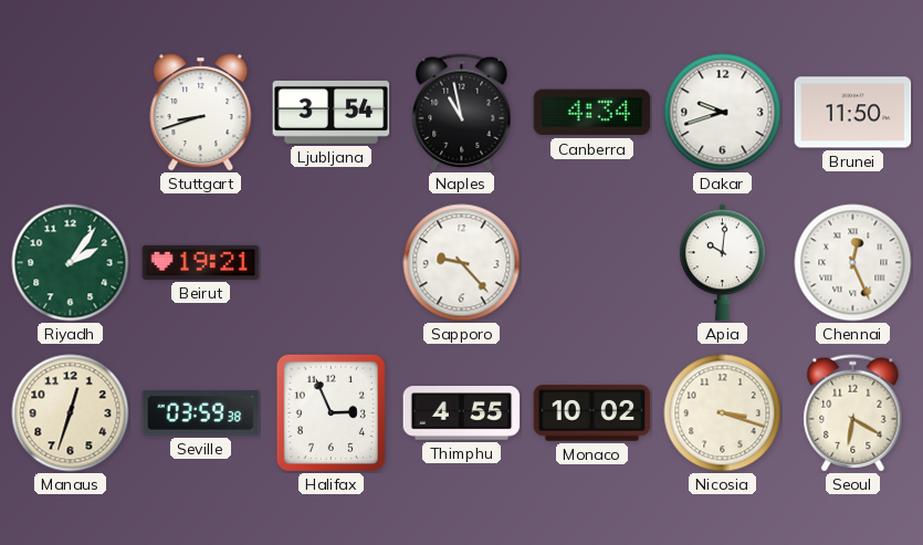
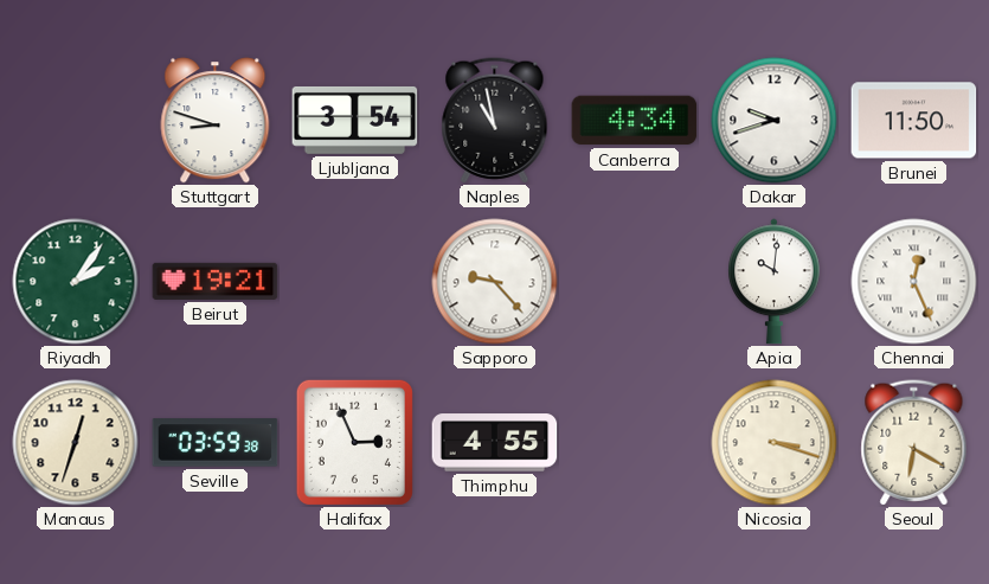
Stuttgart: 8:42 -> 8:48
Monaco: 10:02 -> none
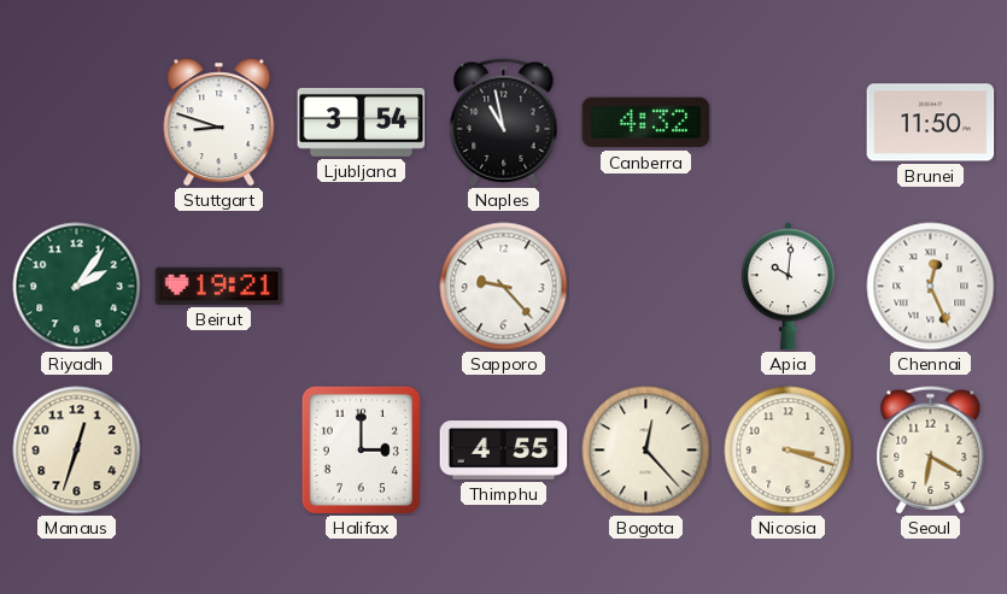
Canberra: 4:34 -> 4:32
Dakar: 9:42 -> none
Seville: 03:59 -> none
Halifax: 2:56 -> 3:00
Bogota: none -> 12:23
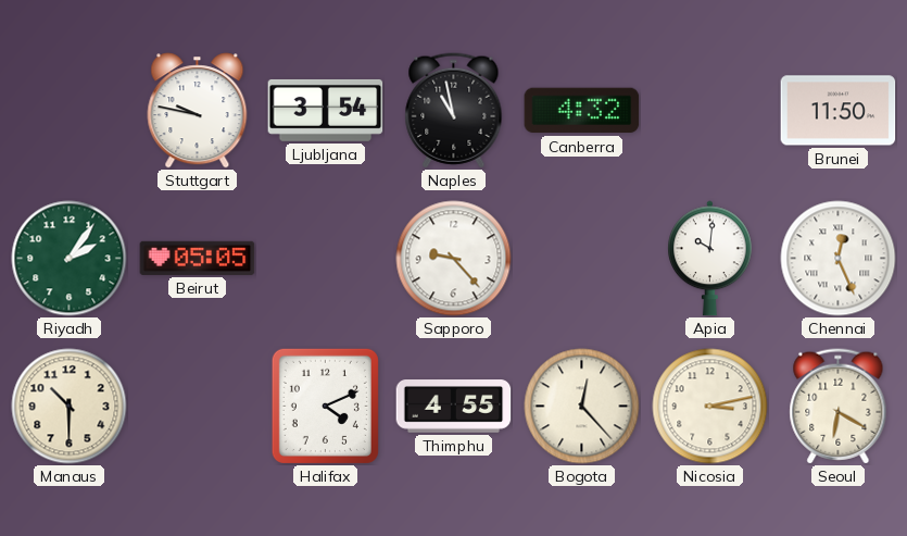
Stuttgart: 8:48 -> 9:47
Beirut: 19:21 -> 05:05
Manaus: 12:33 -> 10:30
Halifax: 3:00 -> 4:11
Nicosia: 3:18 -> 3:13
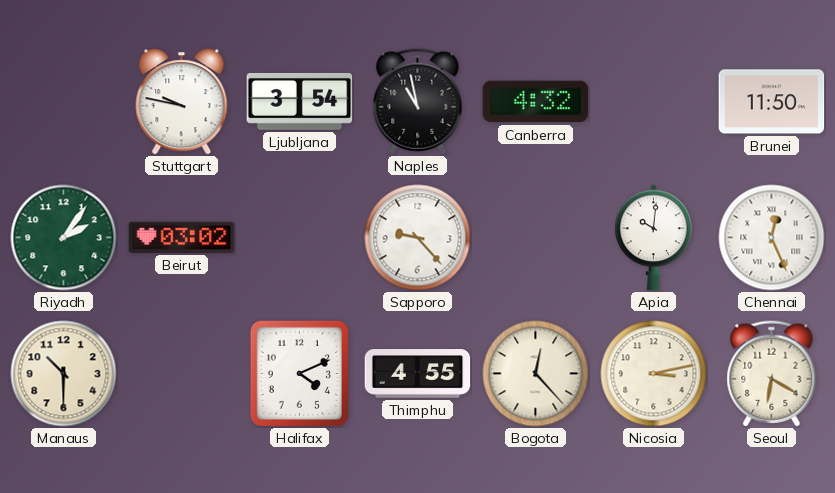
Beirut: 05:05 -> 03:02
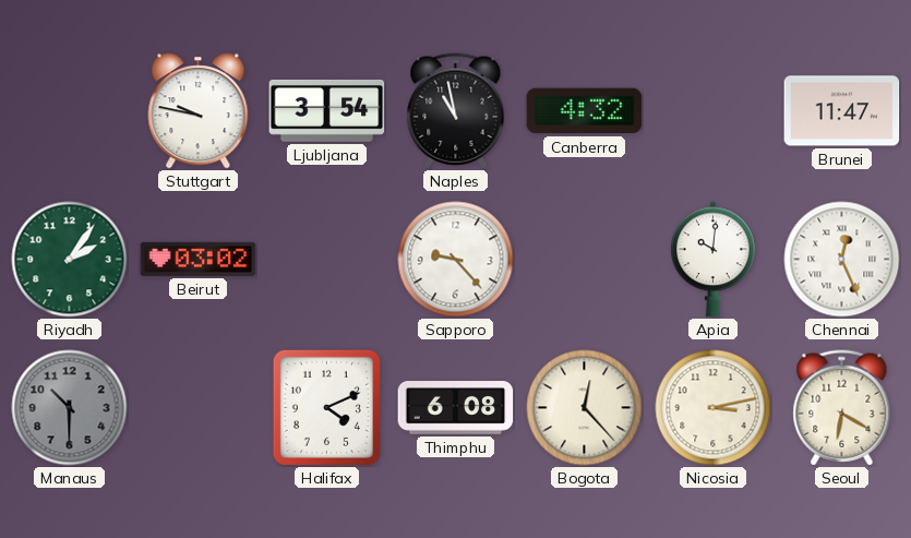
Brunei: 11:50 -> 11:47
Manaus dial: cream -> grey
Thimphu: 4:55 -> 6:08
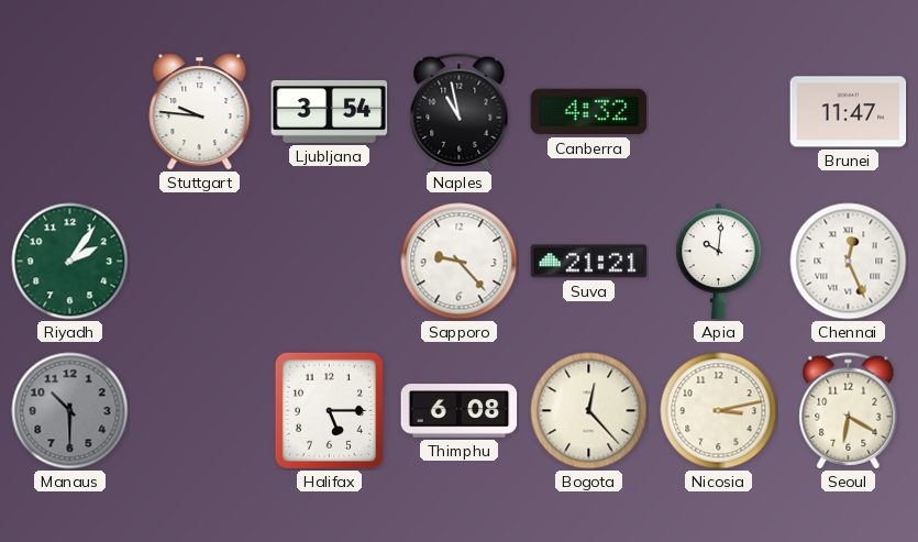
Stuttgart: 9:47 -> 9:46
Beirut: 03:02 -> none
Suva: none -> 21:21
Halifax: 4:11 -> 5:15
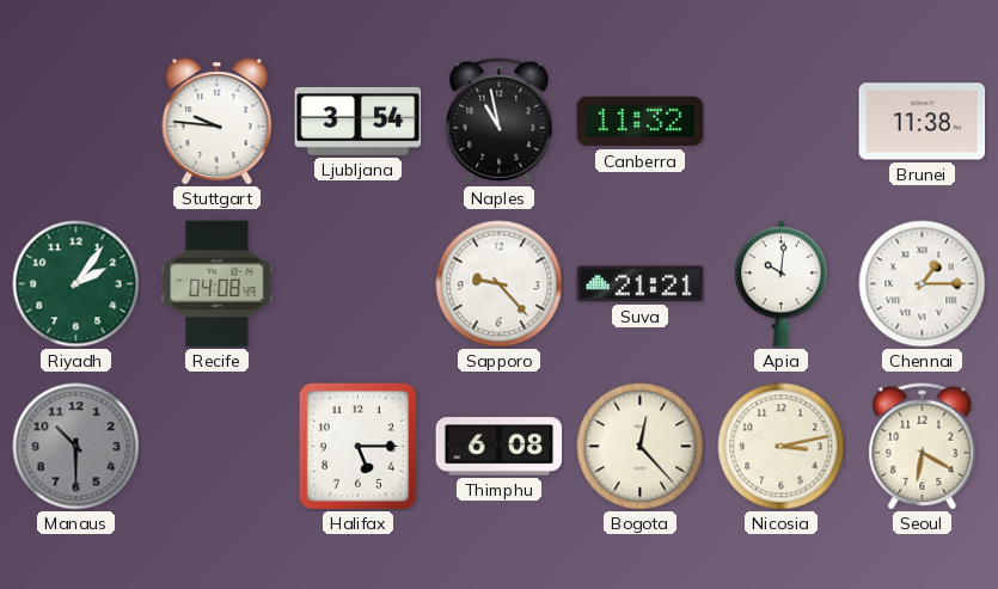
Canberra: 4:32 -> 11:32
Brunei: 11:47 -> 11:38
Recife: none -> 04:08
Chennai: 12:26 -> 1:15
